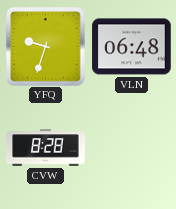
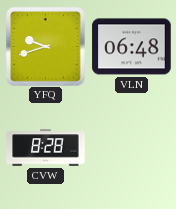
YFQ: 9:33 -> 9:42
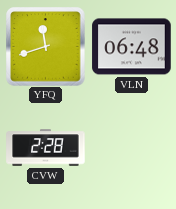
YFQ: 9:42 -> 11:42
CVW: 8:28 -> 2:28
